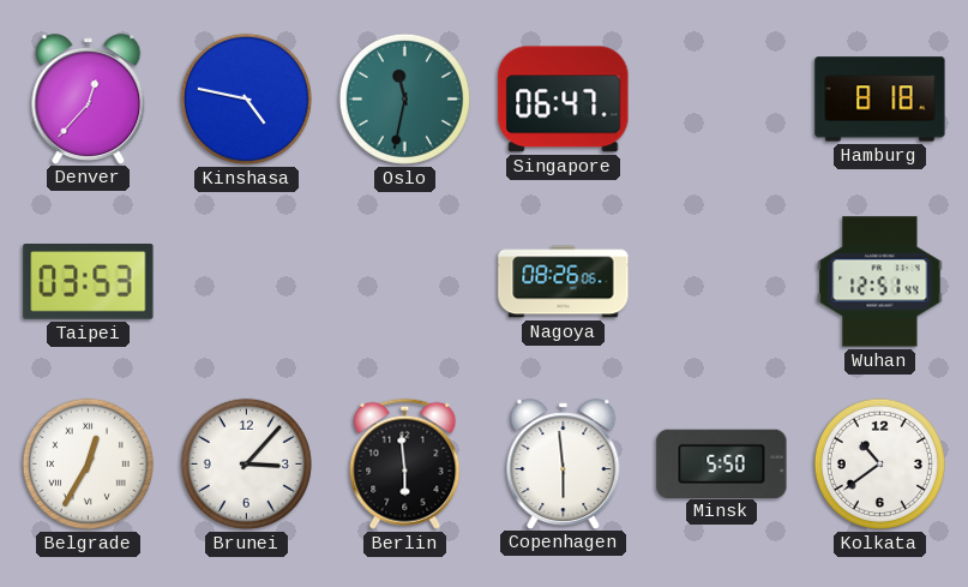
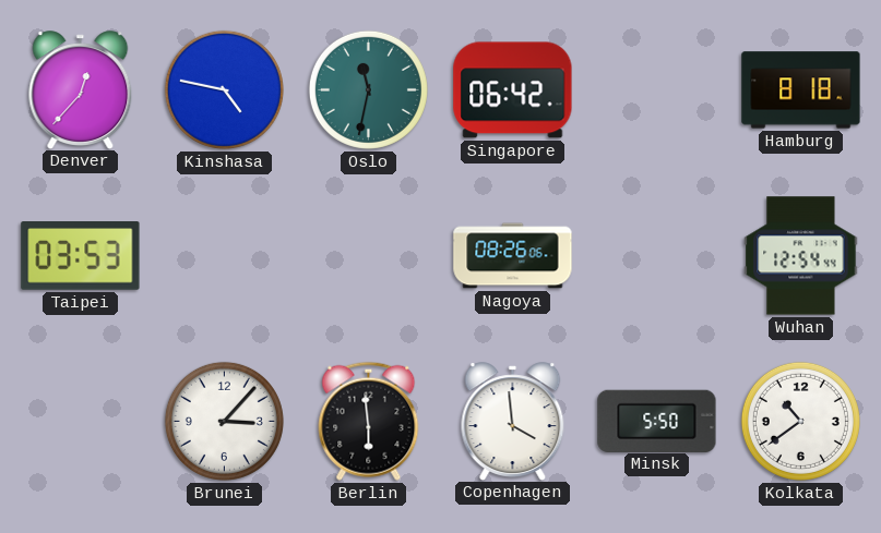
Singapore: 06:47 -> 06:42
Wuhan: 12:51 -> 12:54
Belgrade: 12:35 -> none
Copenhagen: 5:59 -> 3:59
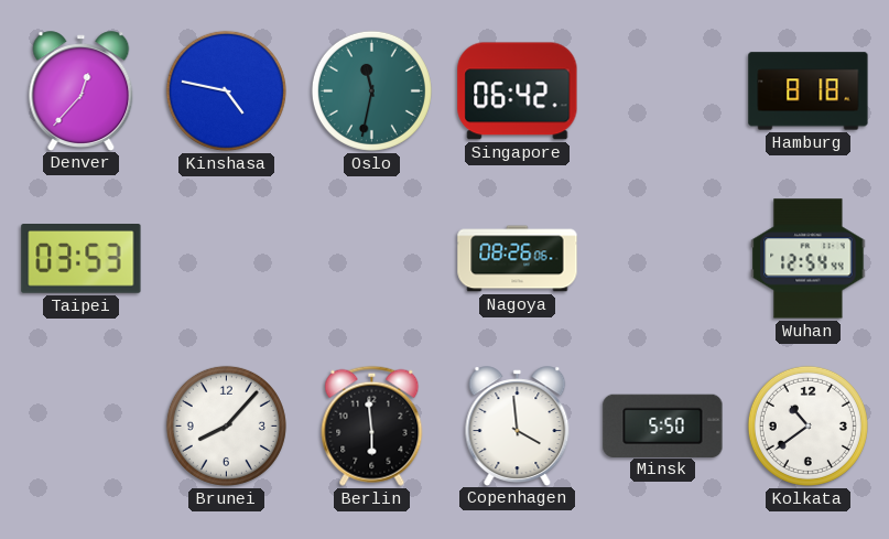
Brunei: 3:07 -> 8:07
